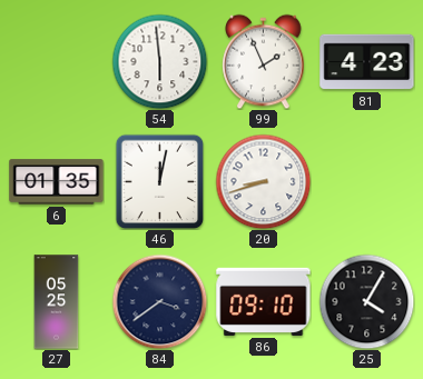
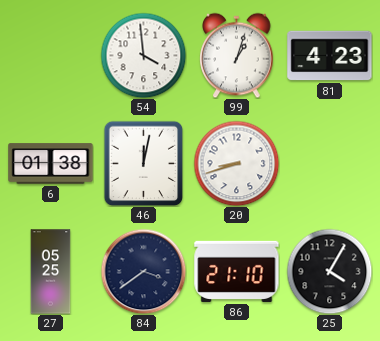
54: 5:59 -> 3:59
99: 1:56 -> 1:03
6: 01:35 -> 01:38
86: 09:10 -> 21:10
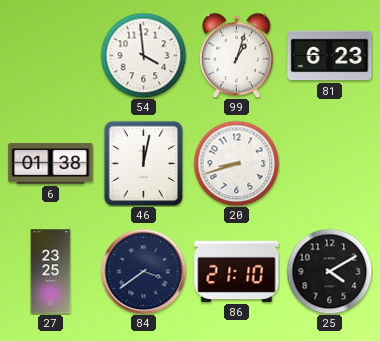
81: 4:23 -> 6:23
27: 05:25 -> 23:25
25: 4:05 -> 4:10
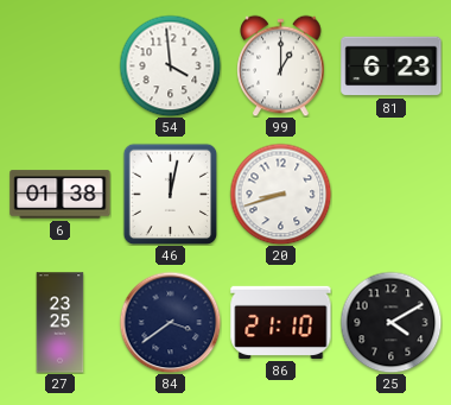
99: 1:03 -> 1:00
